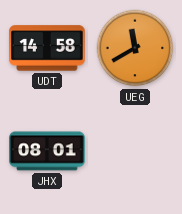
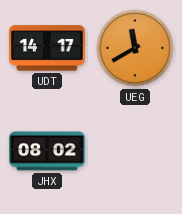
UDT: 14:58 -> 14:17
JHX: 08:01 -> 08:02
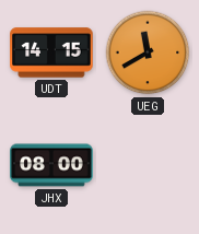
UDT: 14:17 -> 14:15
JHX: 08:02 -> 08:00
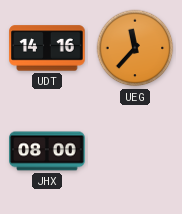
UDT: 14:15 -> 14:16
UEG: 11:40 -> 11:37
